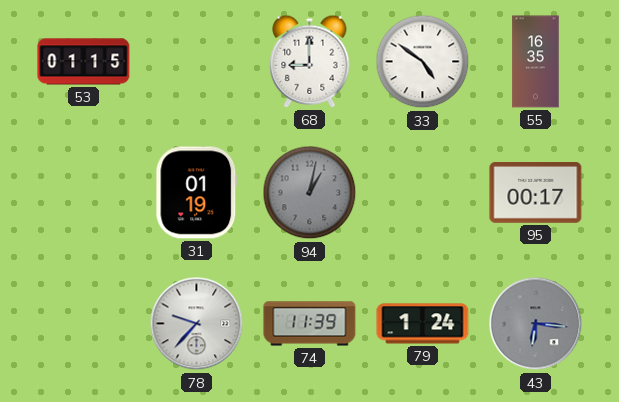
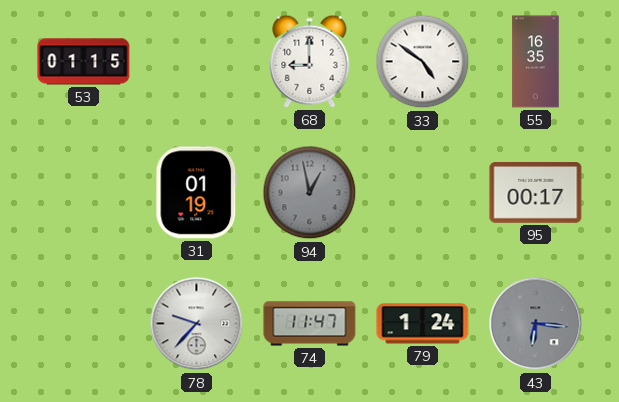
94: 1:02 -> 12:58
74: 11:39 -> 11:47
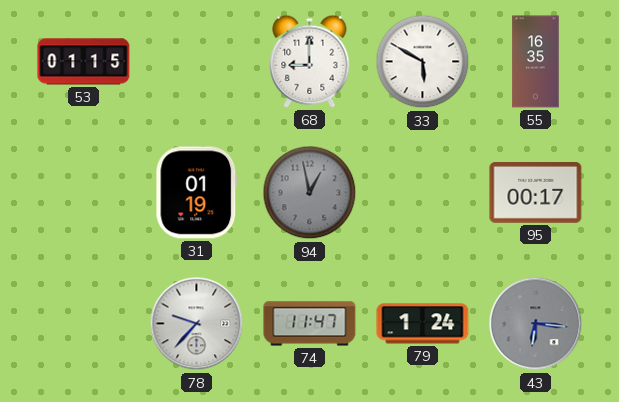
33: 4:51 -> 5:50
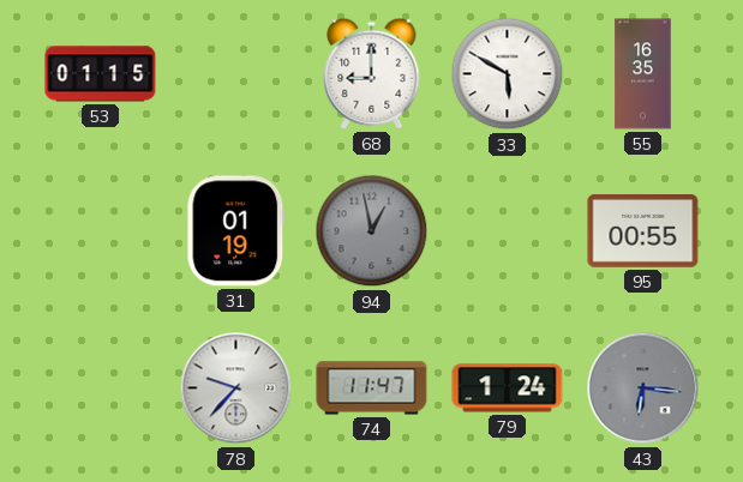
95: 00:17 -> 00:55
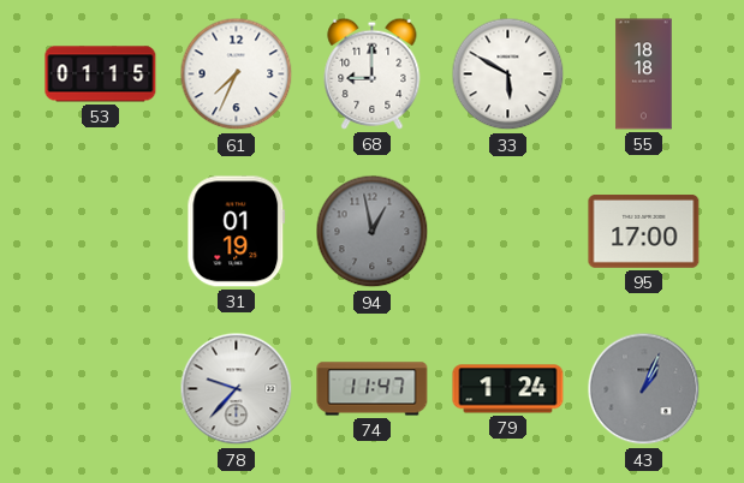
61: none -> 7:34
55: 16:35 -> 18:18
95: 00:55 -> 17:00
43: 6:16 -> 1:04
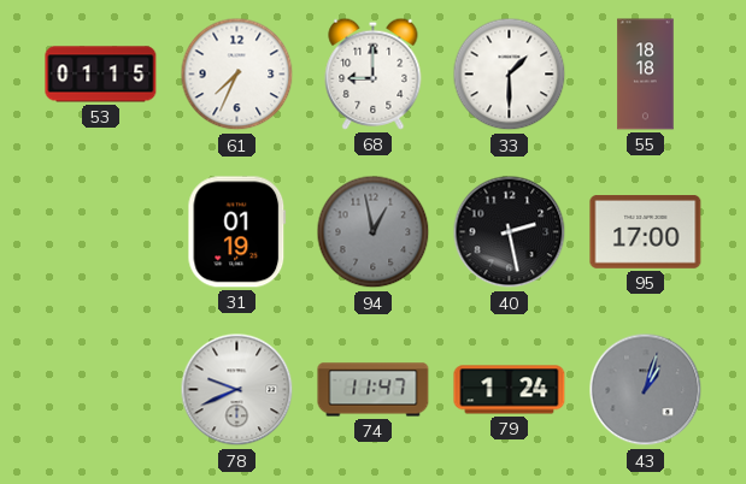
33: 5:50 -> 1:30
40: none -> 2:28
78: 9:37 -> 9:41
43: 1:04 -> 1:03
